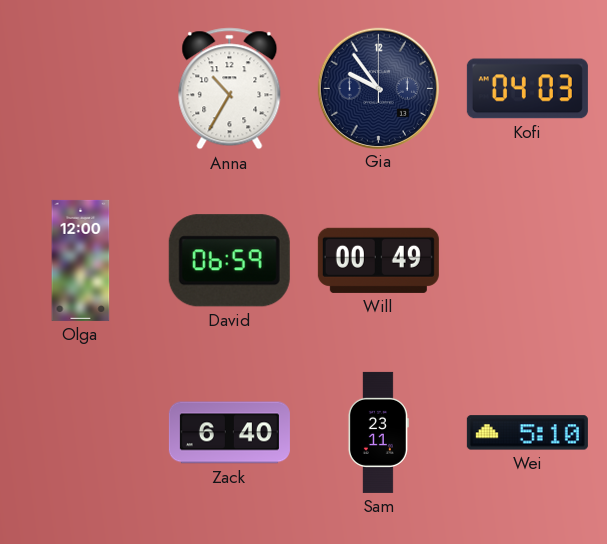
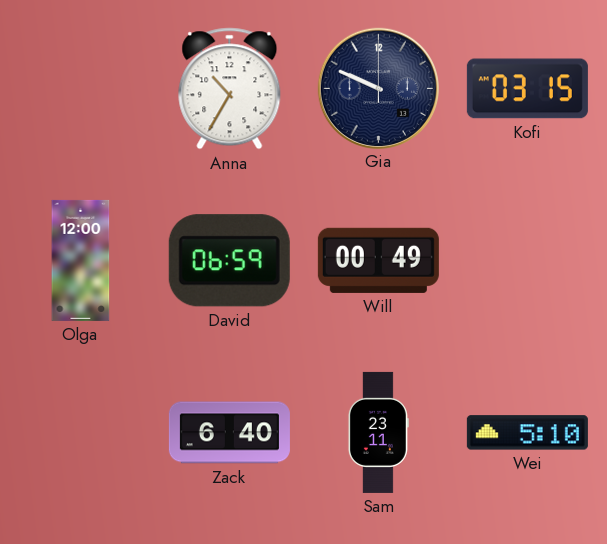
Gia: 9:54 -> 9:49
Kofi: 04:03 -> 03:15
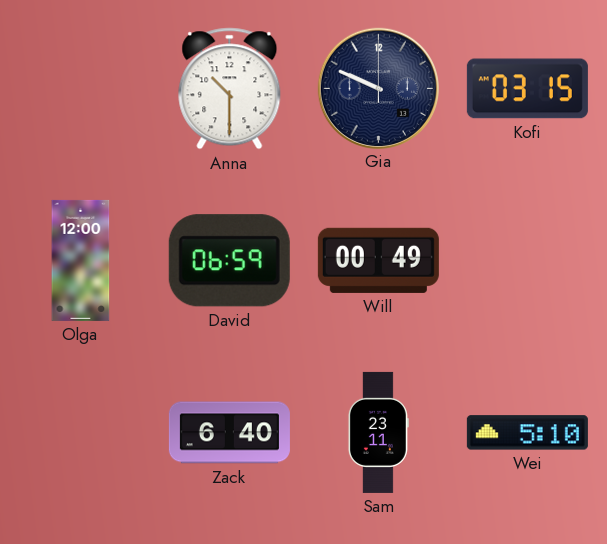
Anna: 10:35 -> 10:30
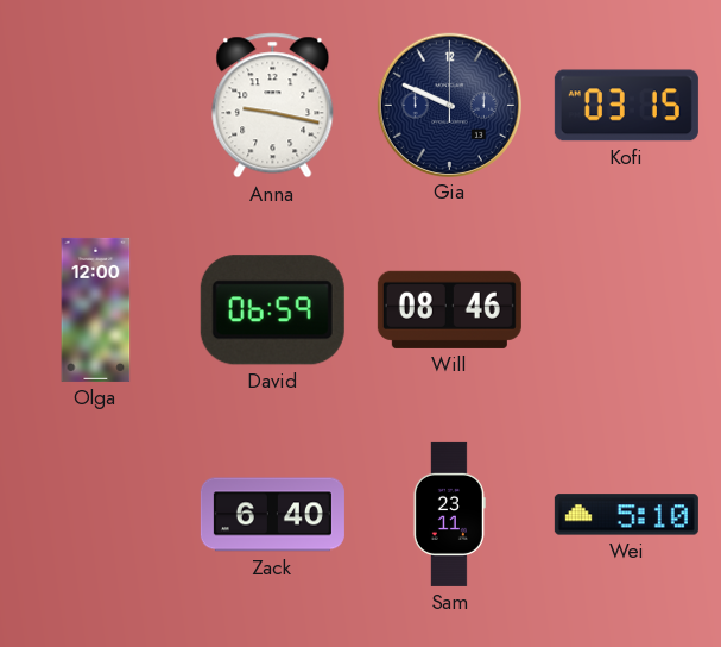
Anna: 10:30 -> 9:17
Will: 00:49 -> 08:46
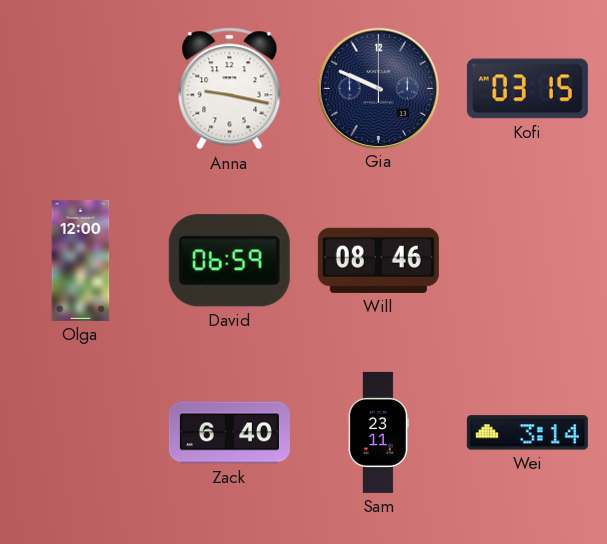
Wei: 5:10 -> 3:14
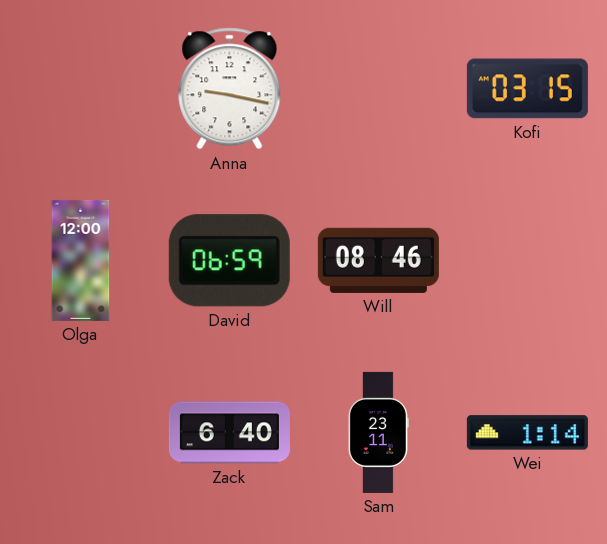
Gia: 9:49 -> none
Wei: 3:14 -> 1:14
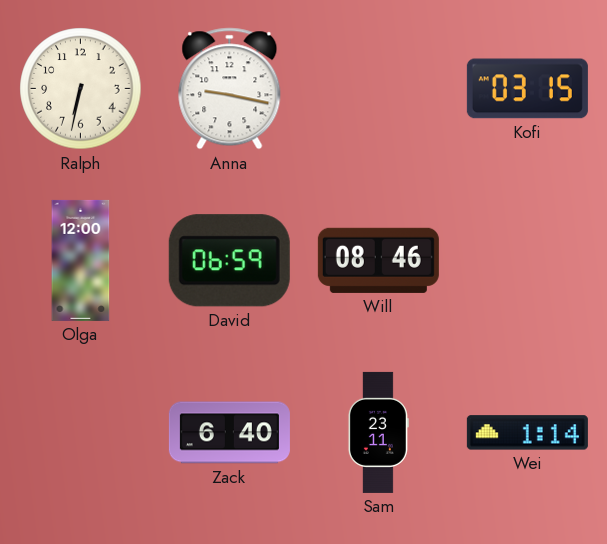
Ralph: none -> 6:32
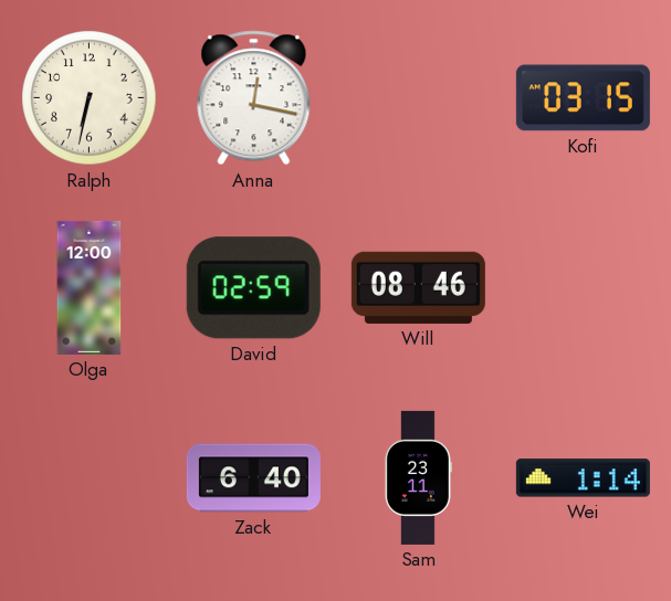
Anna: 9:17 -> 12:17
David: 06:59 -> 02:59
